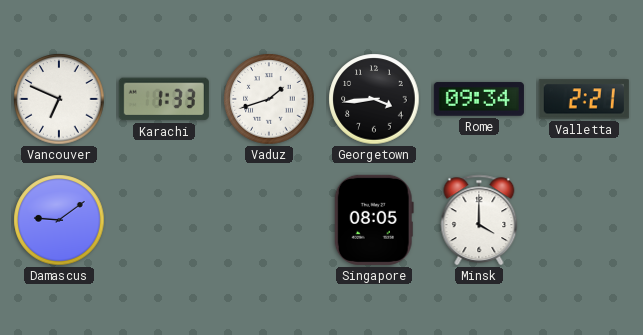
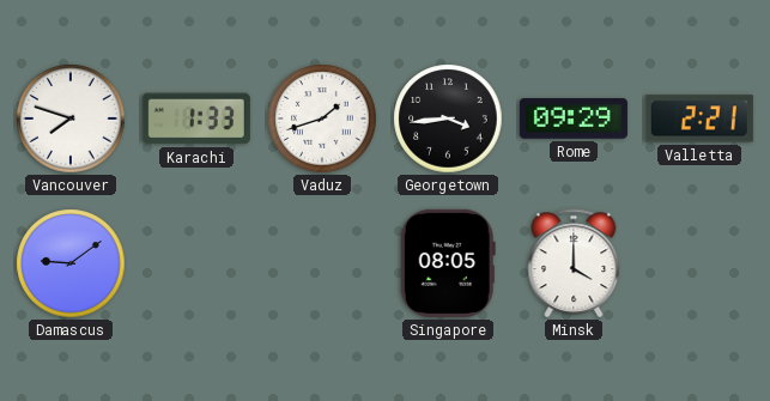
Vancouver: 6:49 -> 7:48
Rome: 09:34 -> 09:29
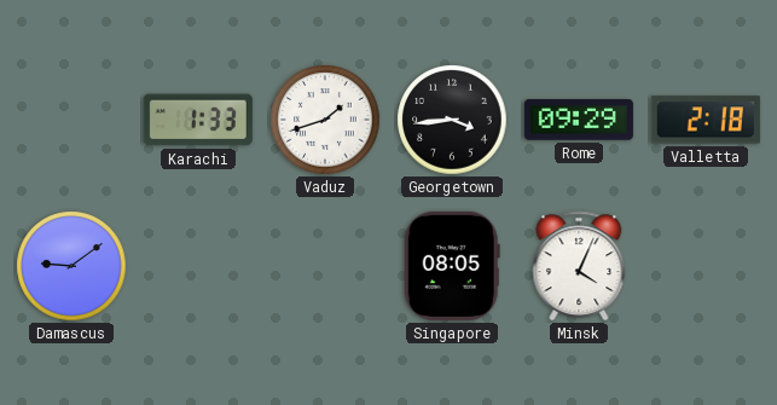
Vancouver: 7:48 -> none
Valletta: 2:21 -> 2:18
Minsk: 4:00 -> 4:04
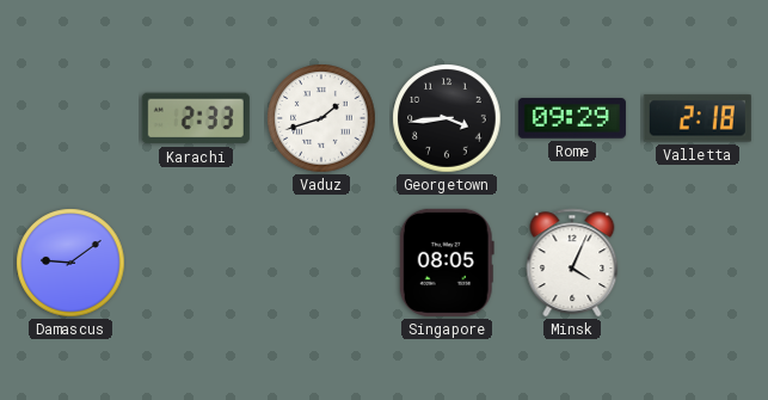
Karachi: 1:33 -> 2:33
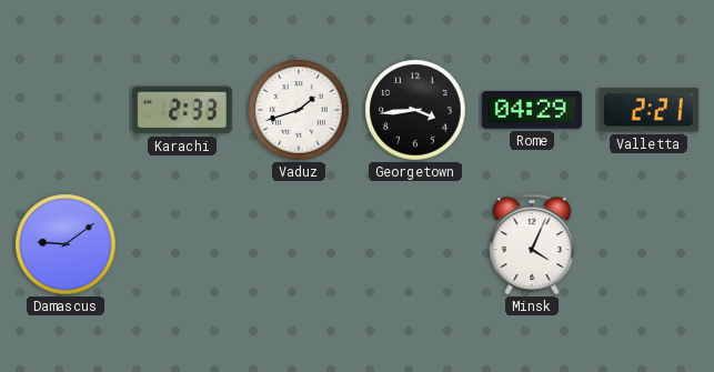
Rome: 09:29 -> 04:29
Valletta: 2:18 -> 2:21
Singapore: 08:05 -> none
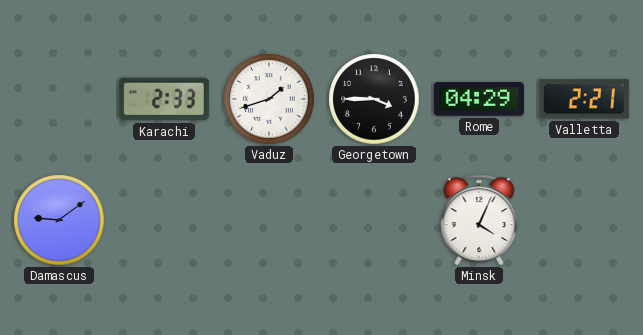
Georgetown: 3:44 -> 3:45
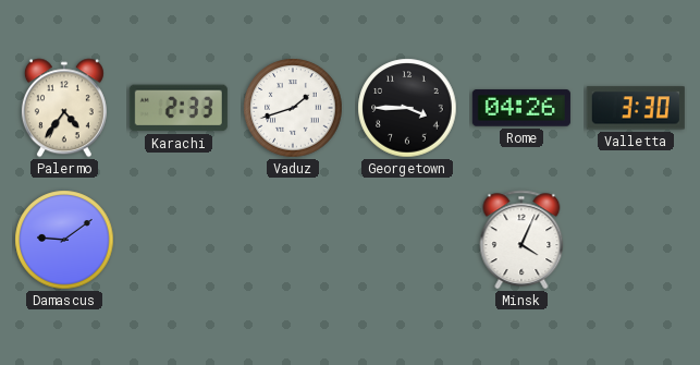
Palermo: none -> 4:36
Rome: 04:29 -> 04:26
Valletta: 2:21 -> 3:30
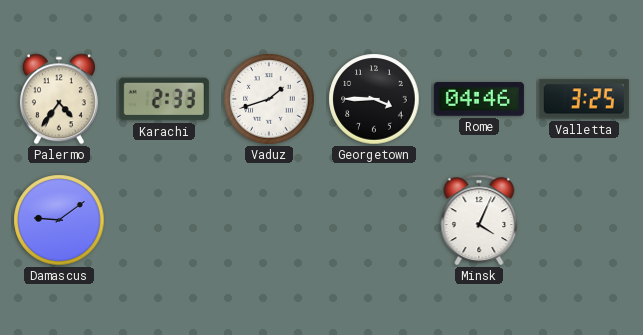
Rome: 04:26 -> 04:46
Valletta: 3:30 -> 3:25
